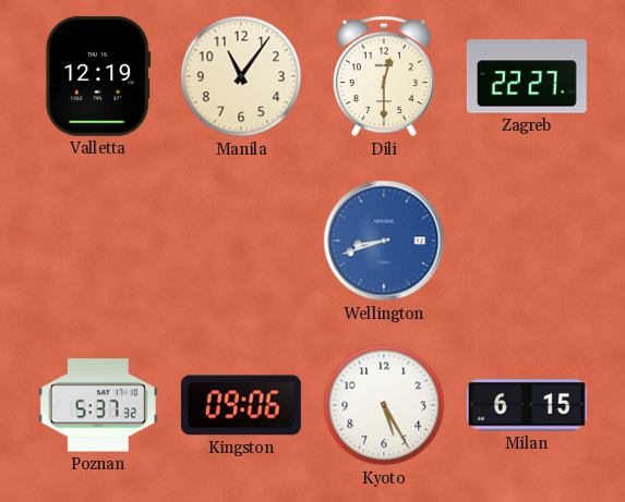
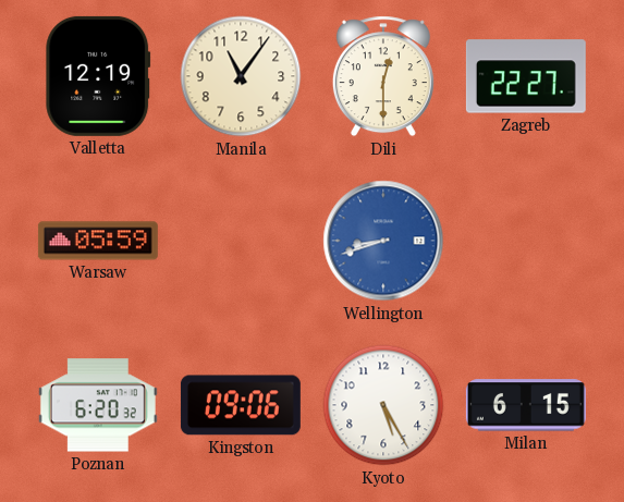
Warsaw: none -> 05:59
Poznan: 5:37 -> 6:20
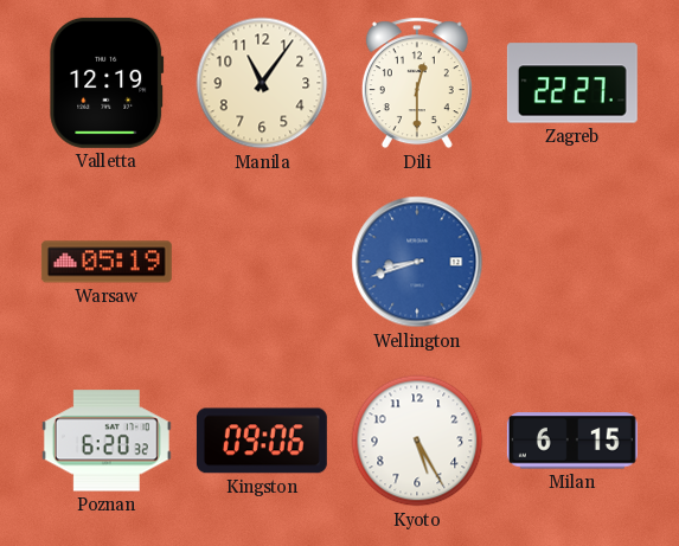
Warsaw: 05:59 -> 05:19
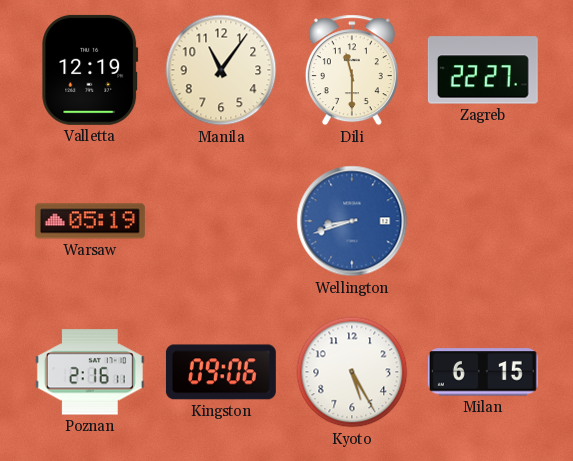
Dili: 12:30 -> 11:30
Poznan: 6:20 -> 2:16
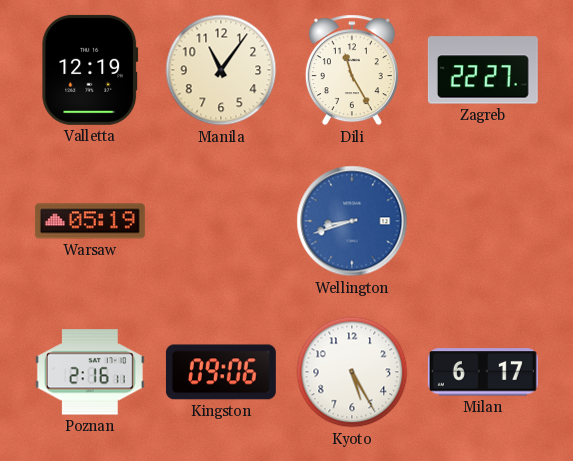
Dili: 11:30 -> 11:25
Milan: 6:15 -> 6:17
